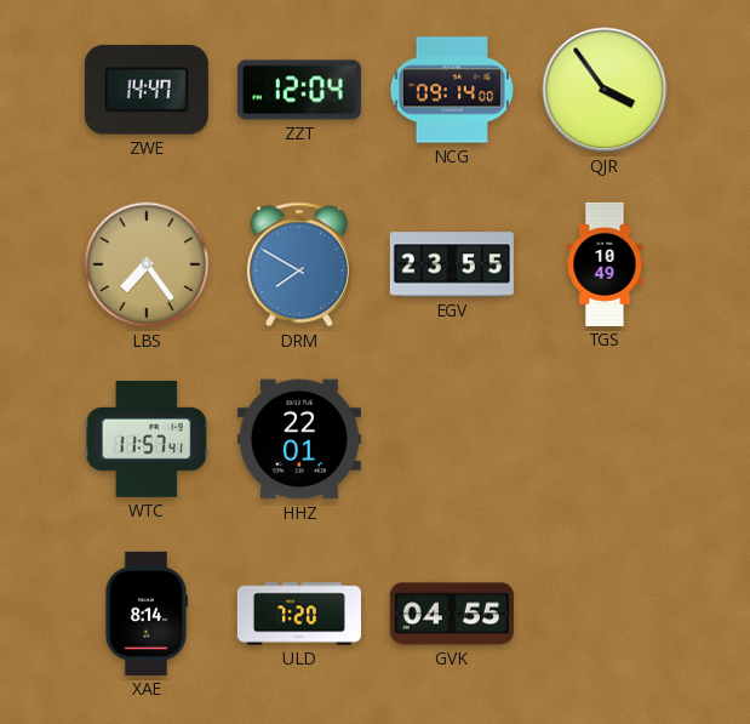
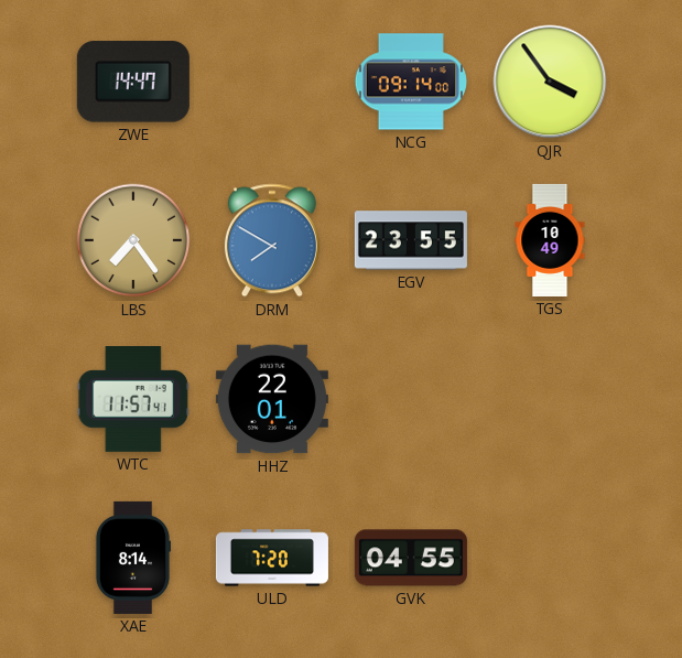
ZZT: 12:04 -> none
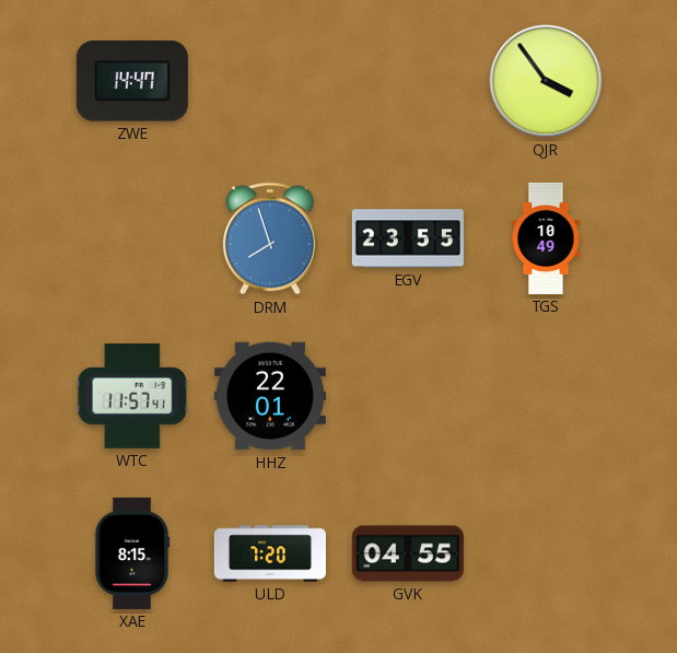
NCG: 09:14 -> none
LBS: 7:24 -> none
DRM: 7:50 -> 7:57
XAE: 8:14 -> 8:15
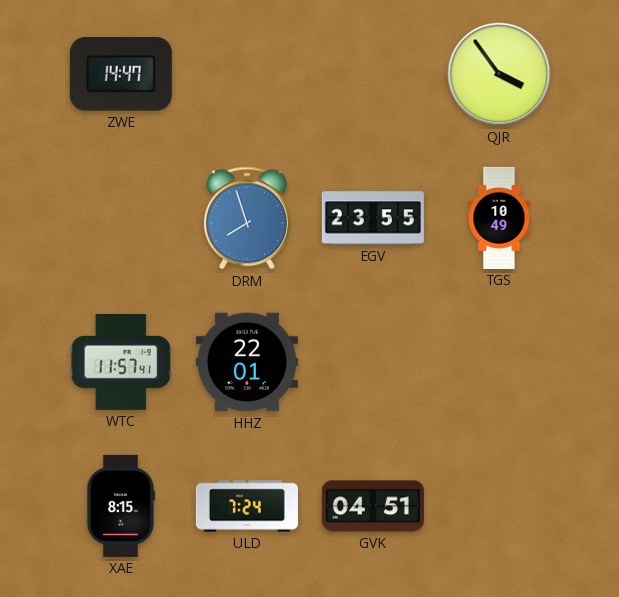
ULD: 7:20 -> 7:24
GVK: 04:55 -> 04:51
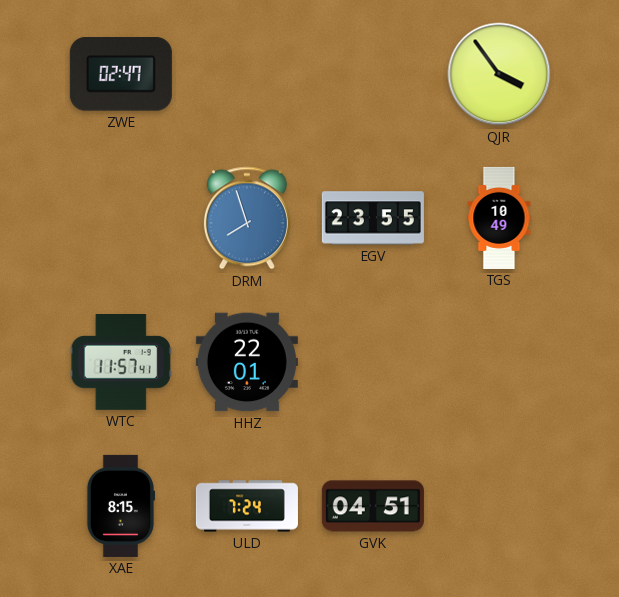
ZWE: 14:47 -> 02:47
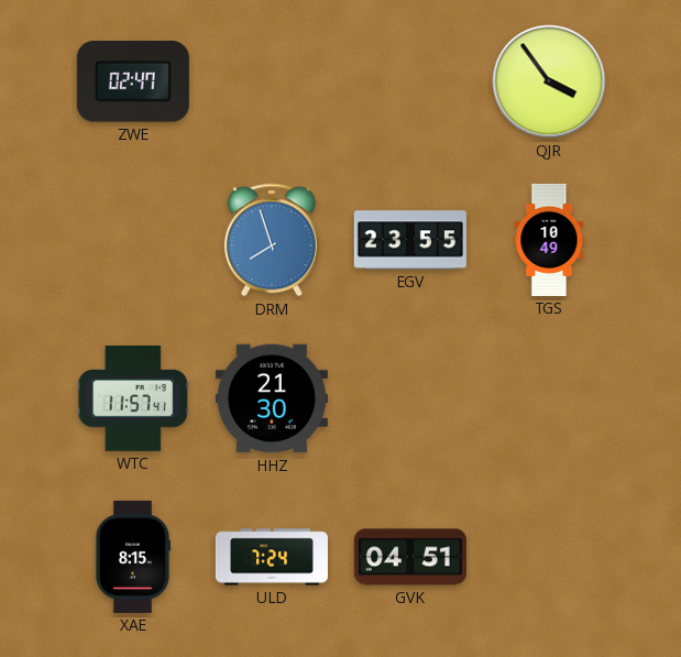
HHZ: 22:01 -> 21:30
